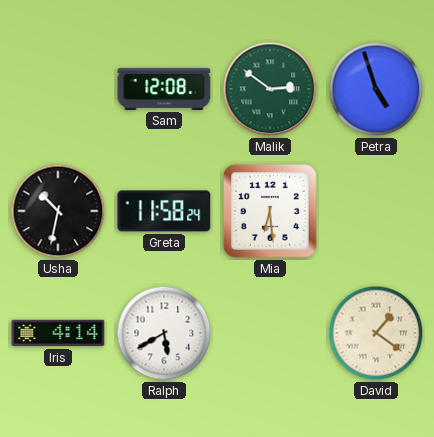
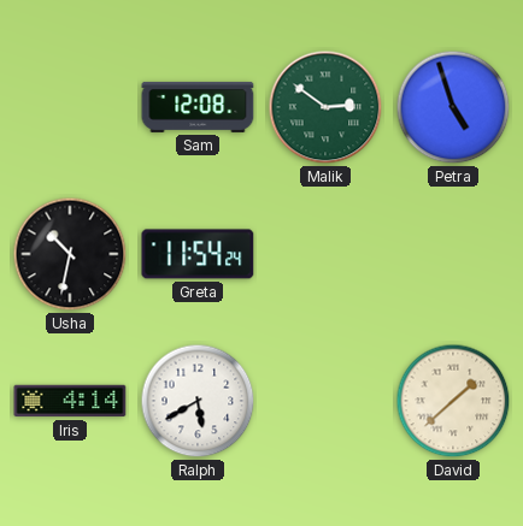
Greta: 11:58 -> 11:54
Mia: 6:29 -> none
David: 1:21 -> 1:38
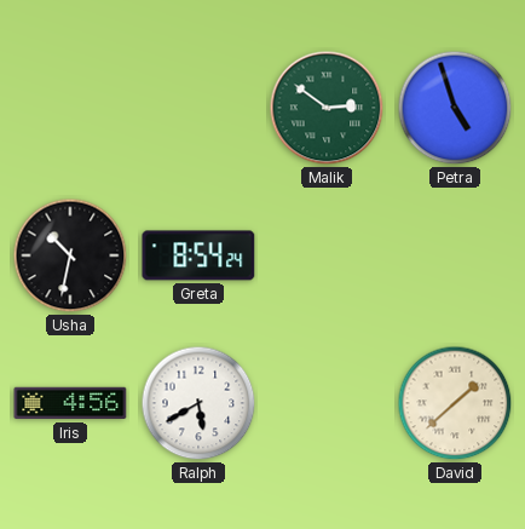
Sam: 12:08 -> none
Greta: 11:54 -> 8:54
Iris: 4:14 -> 4:56
